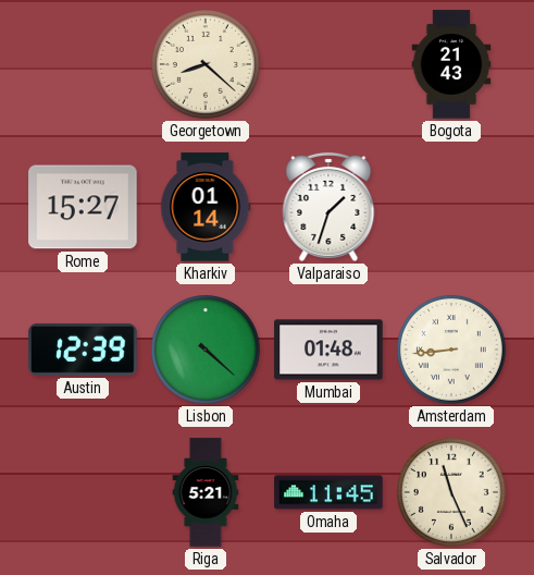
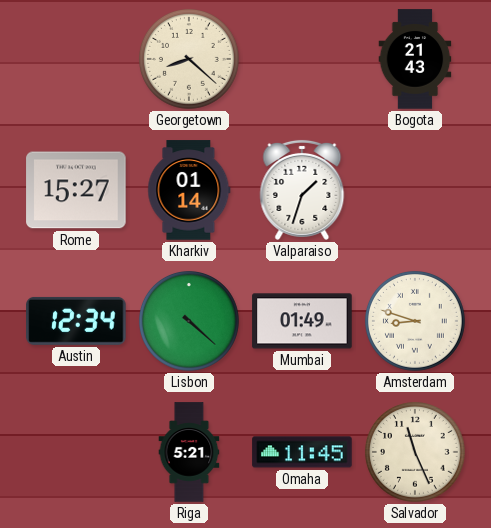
Austin: 12:39 -> 12:34
Mumbai: 01:48 -> 01:49
Amsterdam: 8:44 -> 8:48
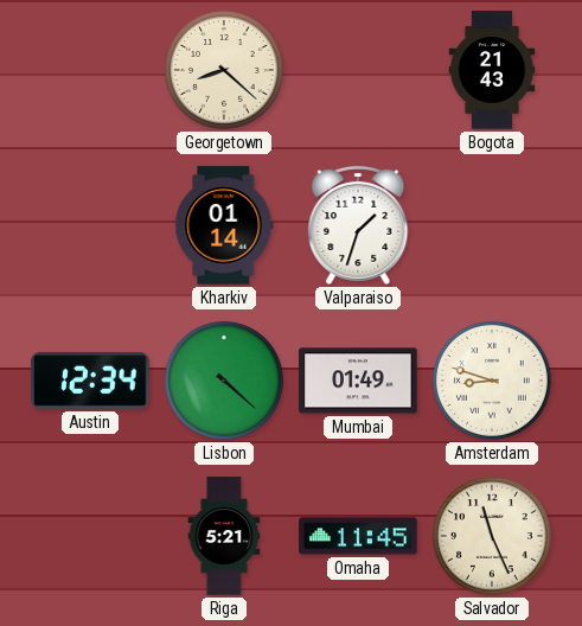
Rome: 15:27 -> none
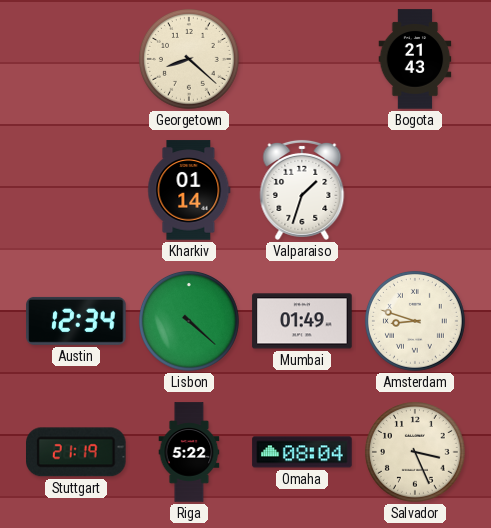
Stuttgart: none -> 21:19
Riga: 5:21 -> 5:22
Omaha: 11:45 -> 08:04
Salvador: 11:26 -> 3:26
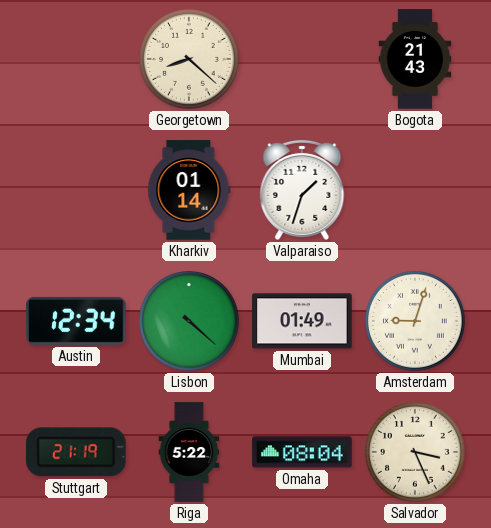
Amsterdam: 8:48 -> 9:03
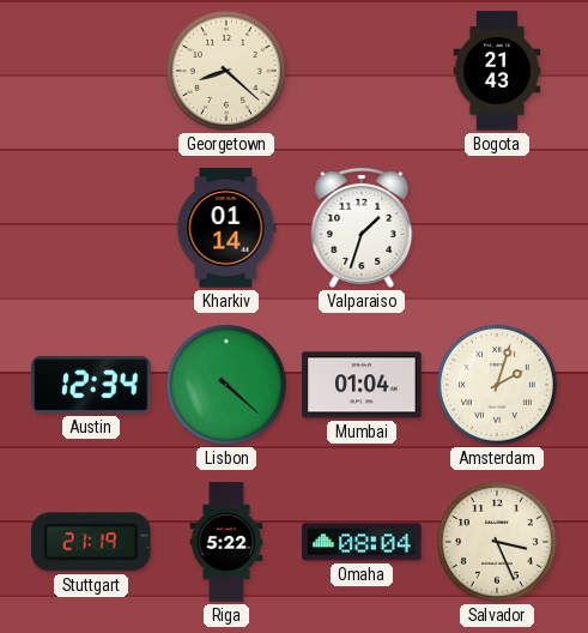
Mumbai: 01:49 -> 01:04
Amsterdam: 9:03 -> 2:03
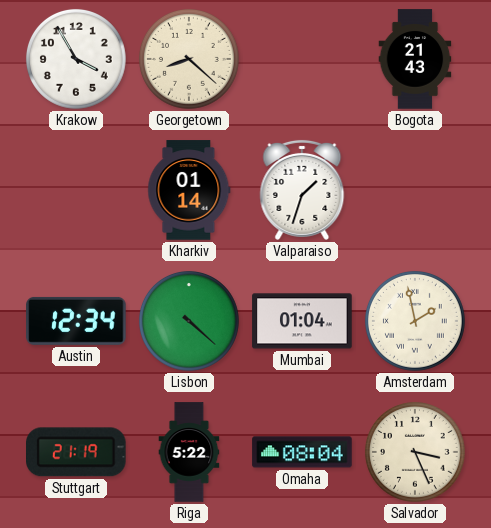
Krakow: none -> 3:55
Amsterdam: 2:03 -> 1:58
